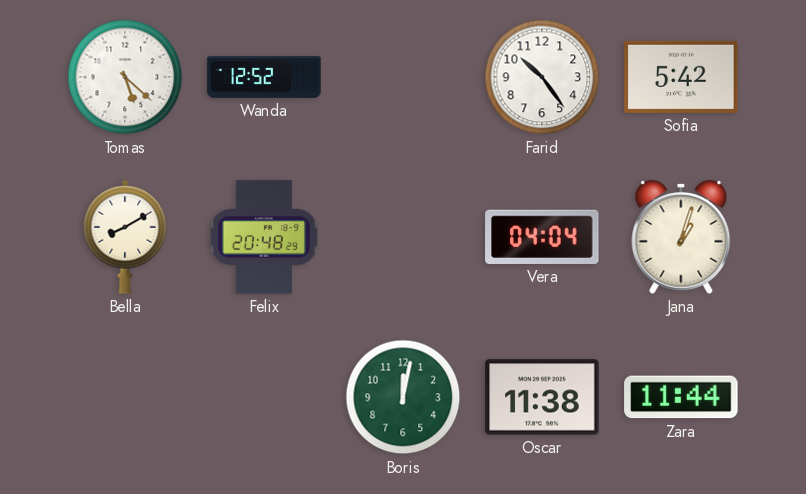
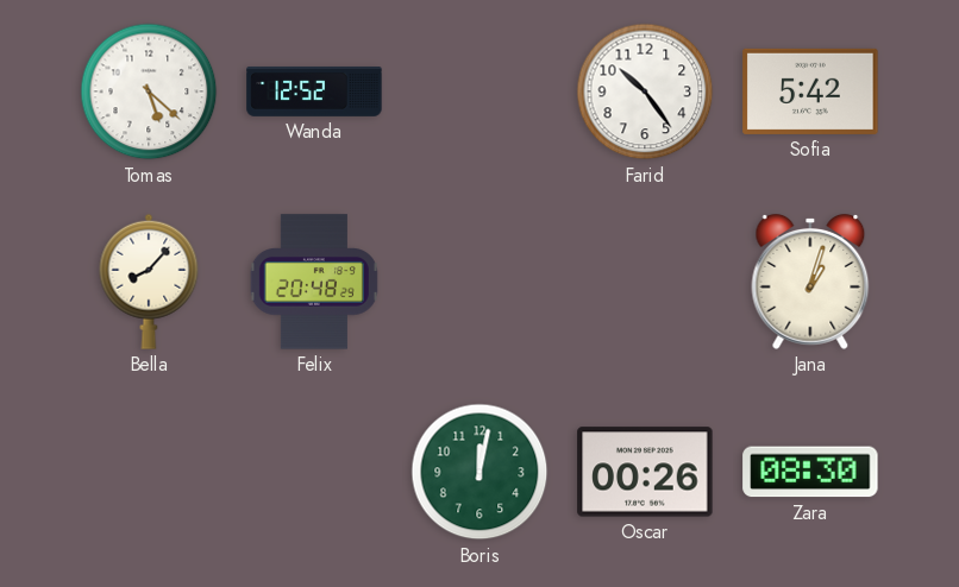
Bella: 8:10 -> 8:07
Vera: 04:04 -> none
Oscar: 11:38 -> 00:26
Zara: 11:44 -> 08:30
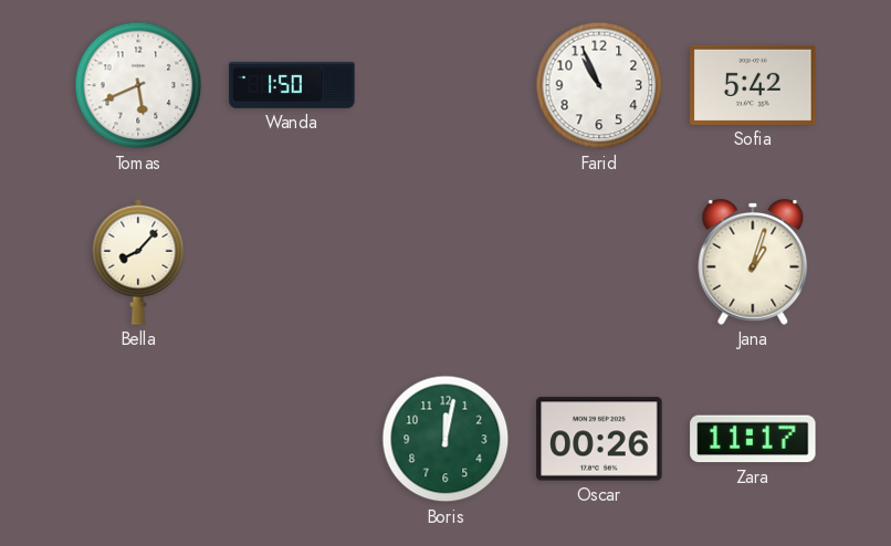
Tomas: 5:22 -> 5:41
Wanda: 12:52 -> 1:50
Farid: 10:24 -> 10:56
Felix: 20:48 -> none
Zara: 08:30 -> 11:17
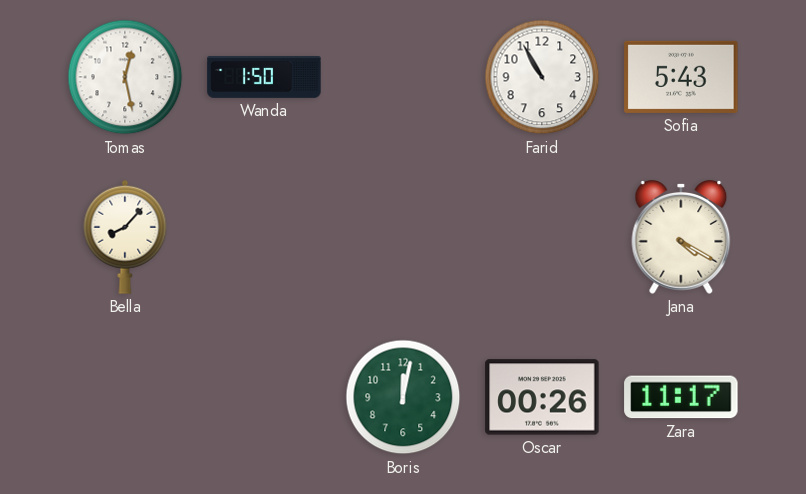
Tomas: 5:41 -> 12:28
Farid: 10:56 -> 10:55
Sofia: 5:42 -> 5:43
Jana: 1:03 -> 4:20
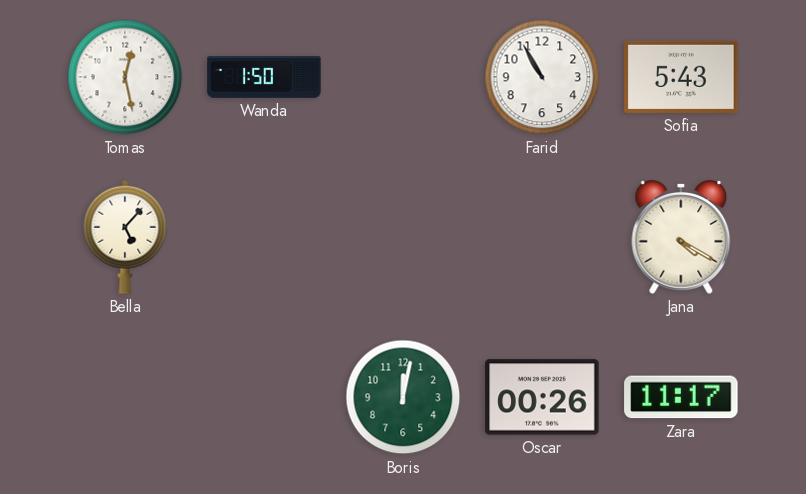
Bella: 8:07 -> 5:07
